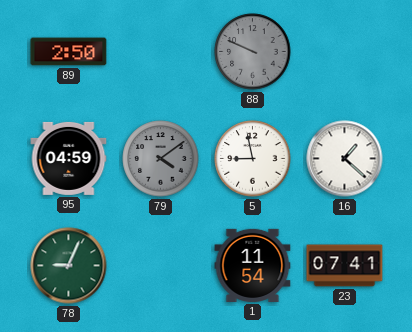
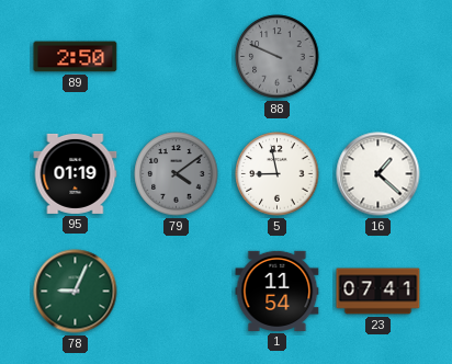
95: 04:59 -> 01:19
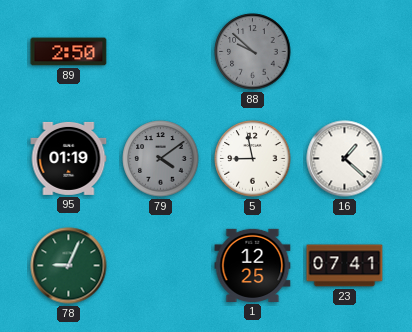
88: 9:49 -> 9:52
1: 11:54 -> 12:25
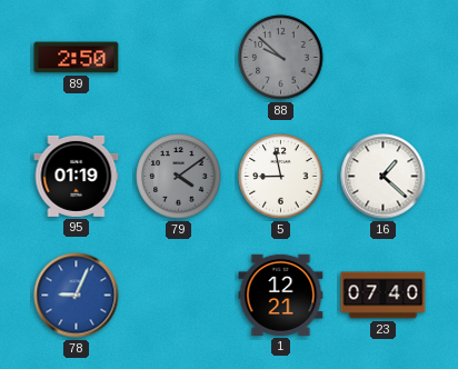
78 dial: green -> blue
1: 12:25 -> 12:21
23: 07:41 -> 07:40
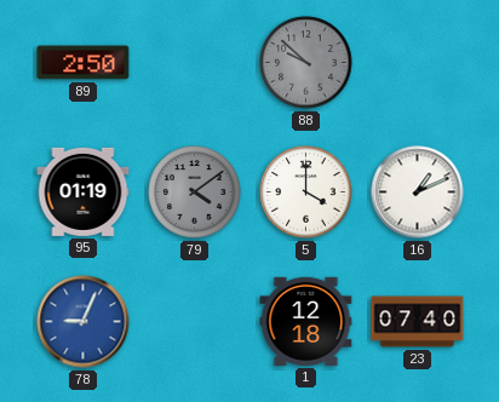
5: 8:58 -> 4:00
16: 1:22 -> 1:11
1: 12:21 -> 12:18
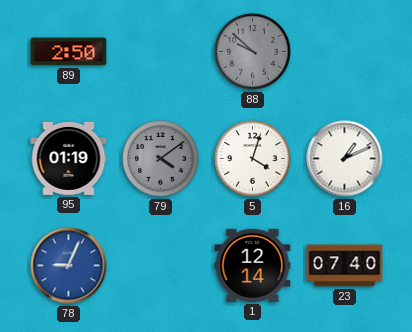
5: 4:00 -> 4:03
1: 12:18 -> 12:14
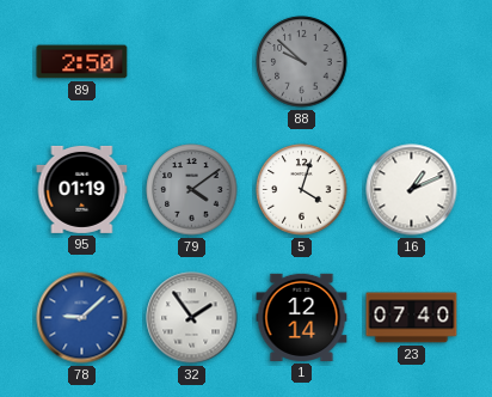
78: 9:04 -> 9:08
32: none -> 1:54
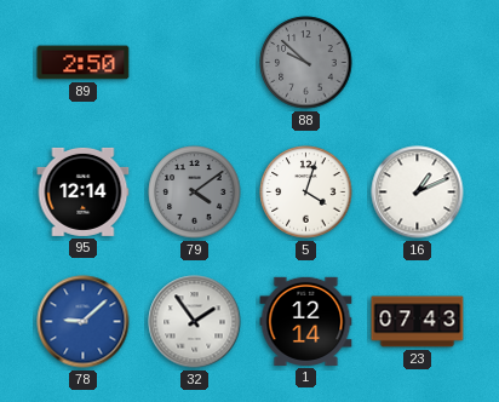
95: 01:19 -> 12:14
23: 07:40 -> 07:43
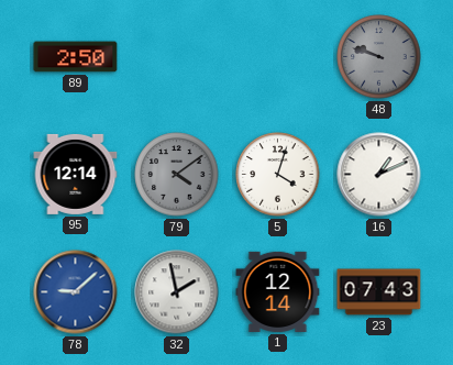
88: 9:52 -> none
48: none -> 9:48
32: 1:54 -> 1:58
